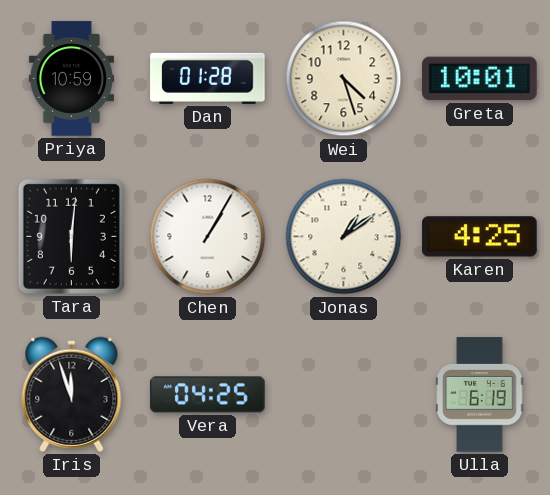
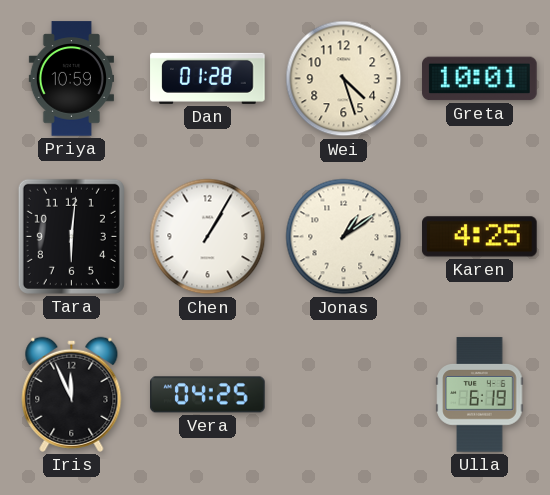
Iris: 11:57 -> 11:56
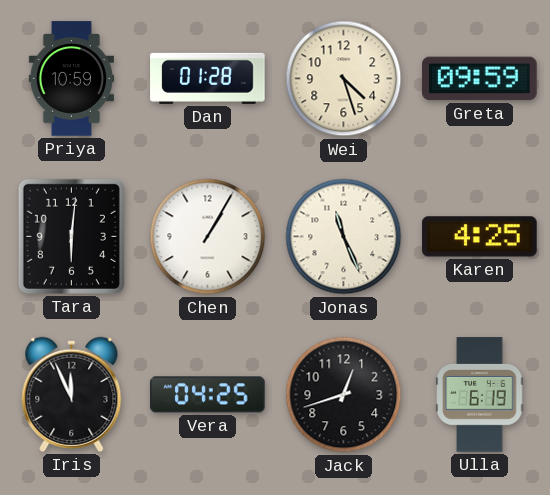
Greta: 10:01 -> 09:59
Jonas: 1:09 -> 11:26
Jack: none -> 12:42
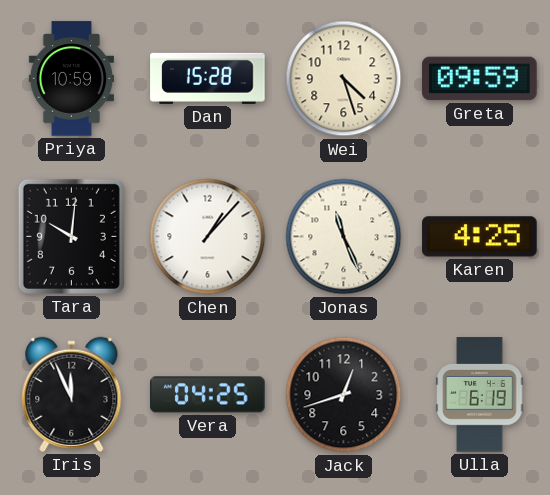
Dan: 01:28 -> 15:28
Tara: 6:01 -> 10:01
Chen: 1:05 -> 1:07
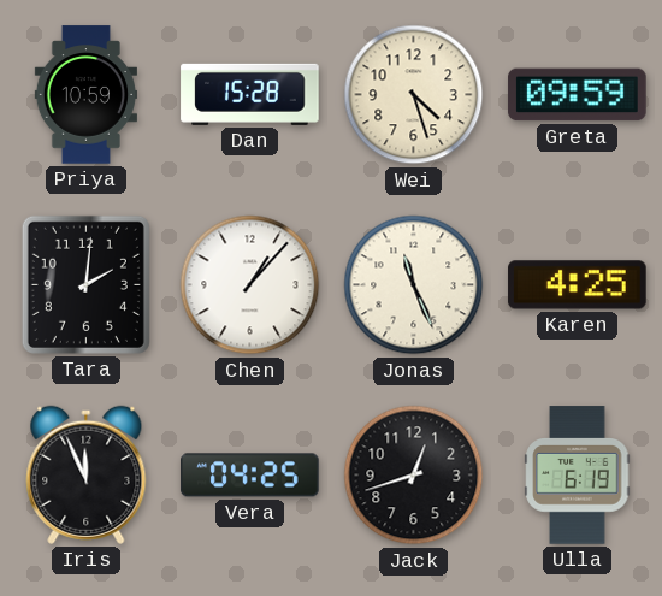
Tara: 10:01 -> 2:01
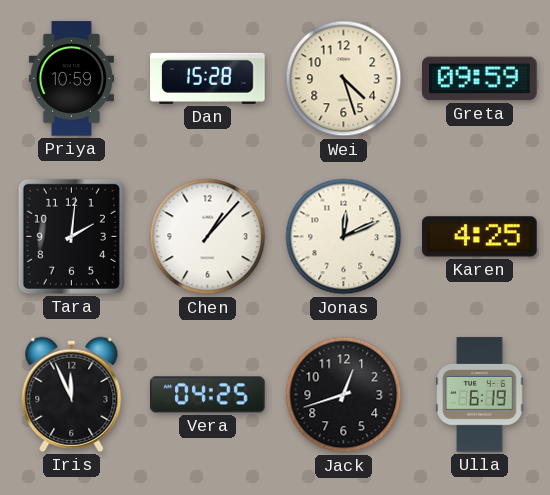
Jonas: 11:26 -> 12:11
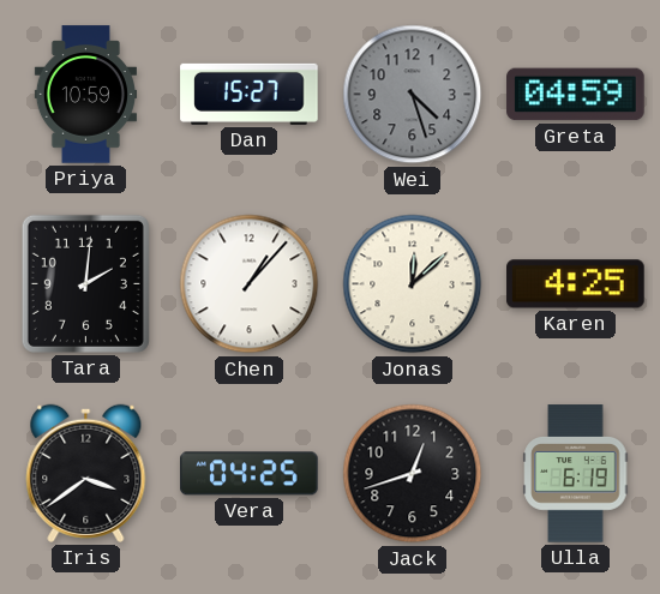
Dan: 15:28 -> 15:27
Wei dial: cream -> grey
Greta: 09:59 -> 04:59
Jonas: 12:11 -> 12:08
Iris: 11:56 -> 3:39
